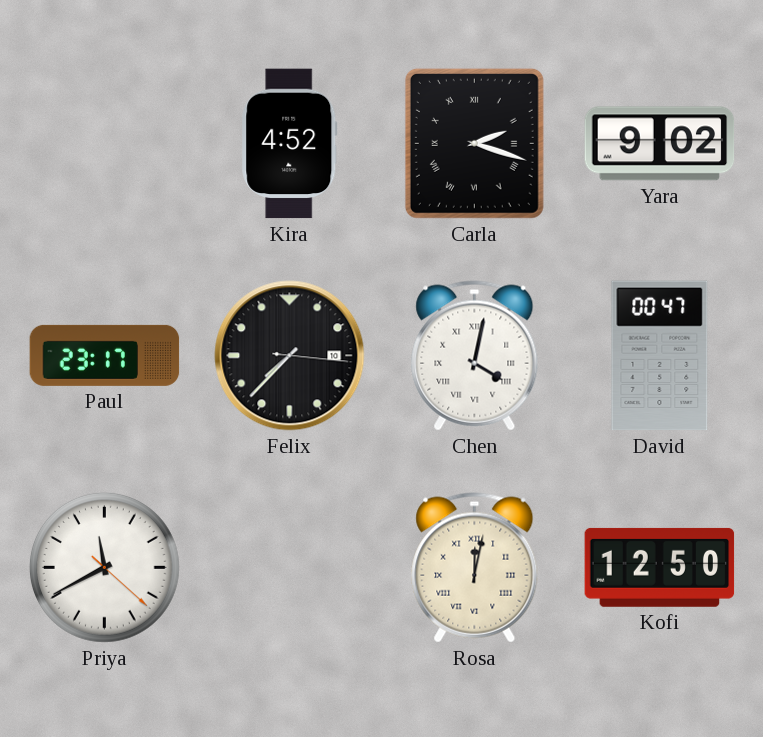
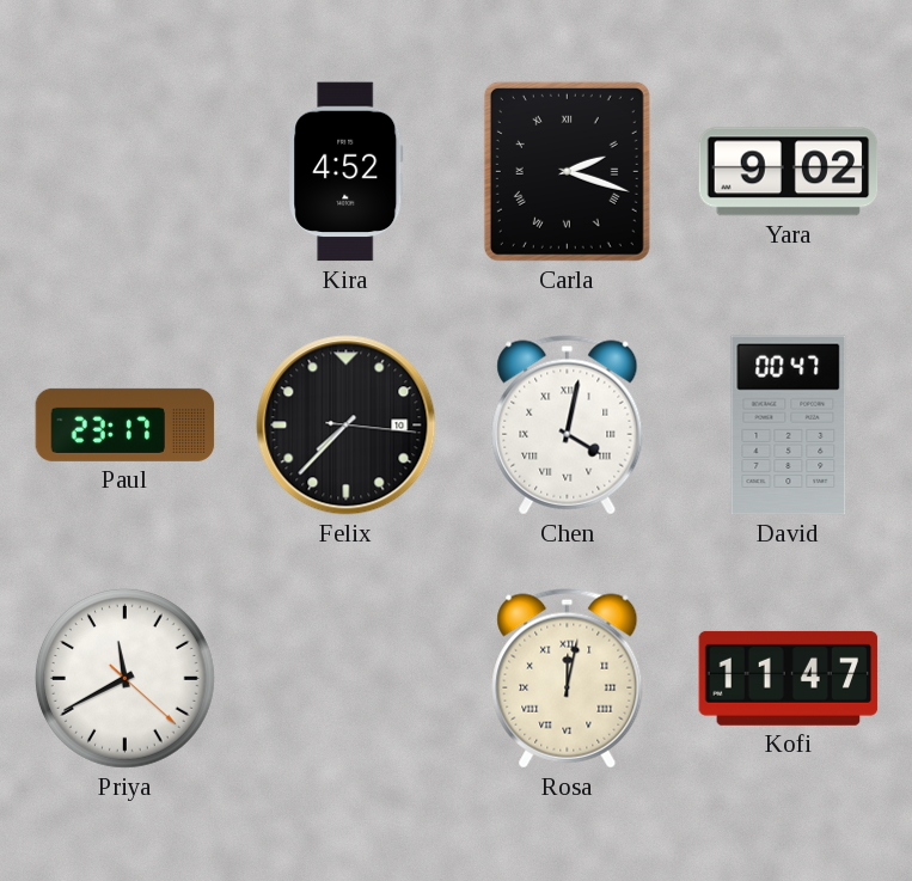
Kofi: 12:50 -> 11:47
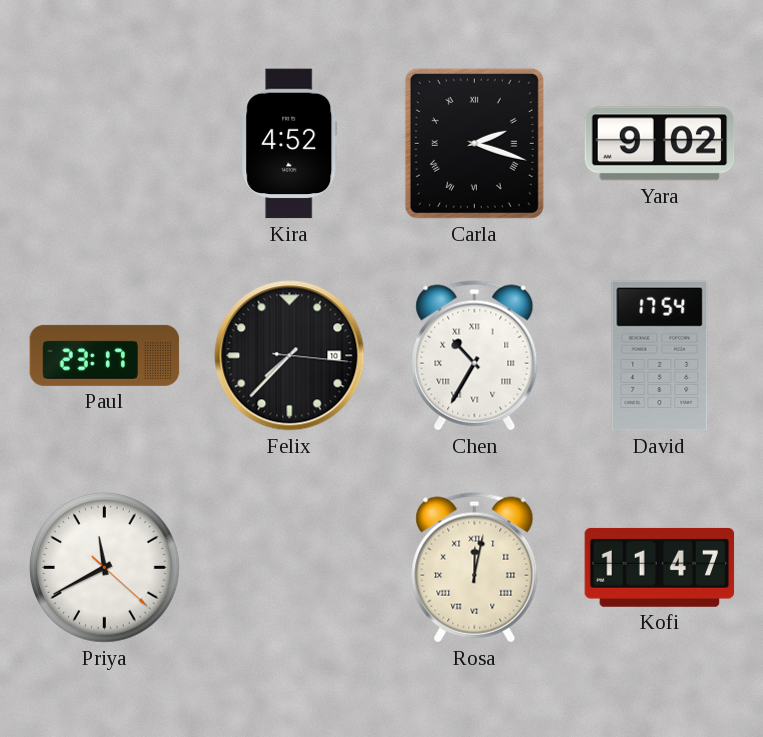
Chen: 4:02 -> 10:35
David: 00:47 -> 17:54
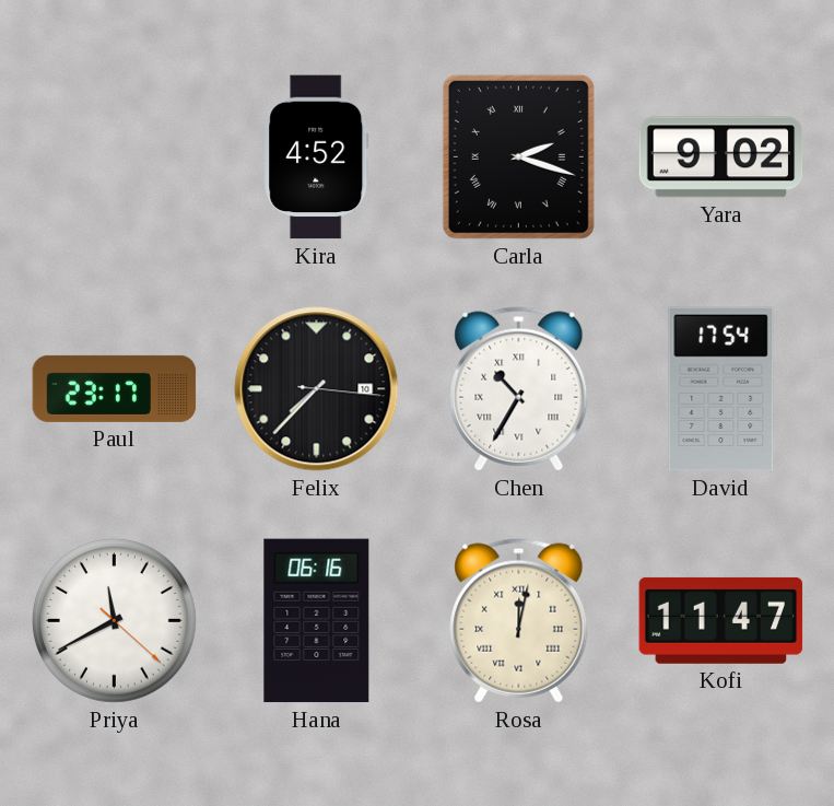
Hana: none -> 06:16
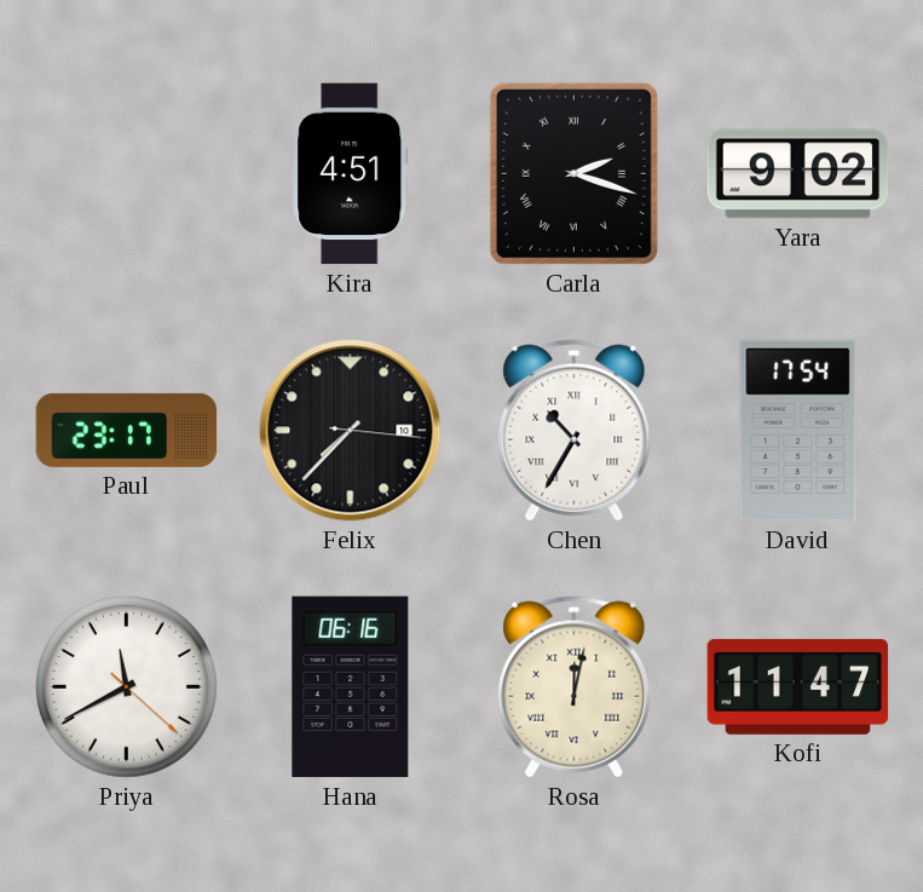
Kira: 4:52 -> 4:51
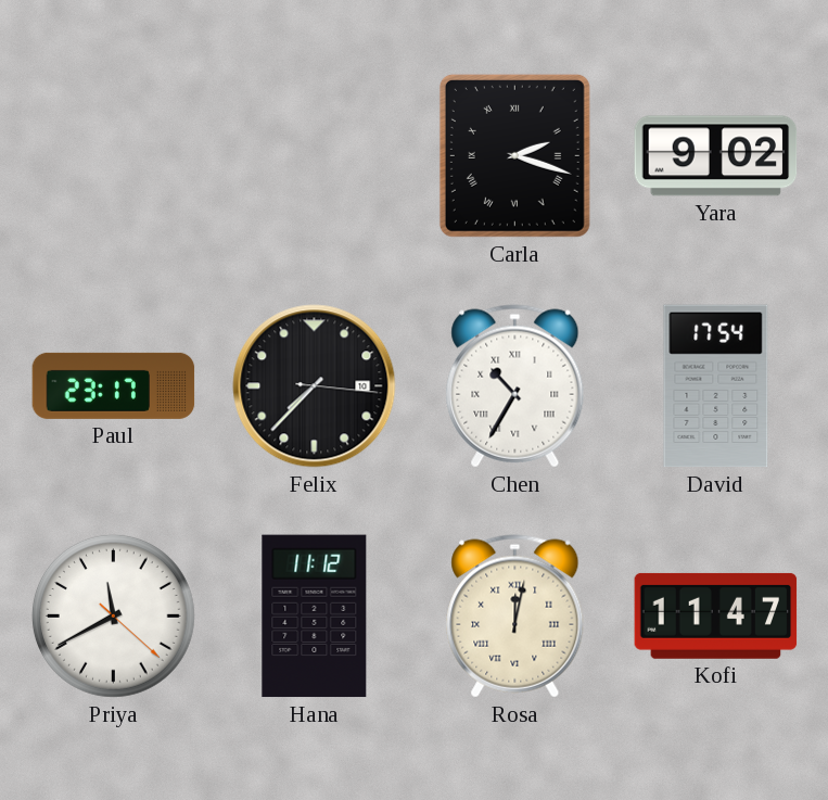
Kira: 4:51 -> none
Hana: 06:16 -> 11:12
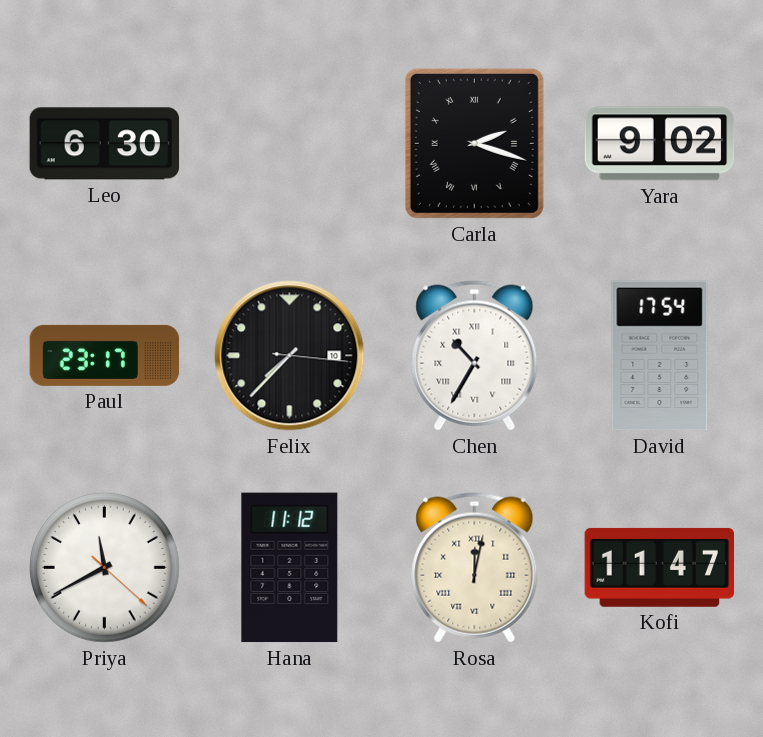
Leo: none -> 6:30
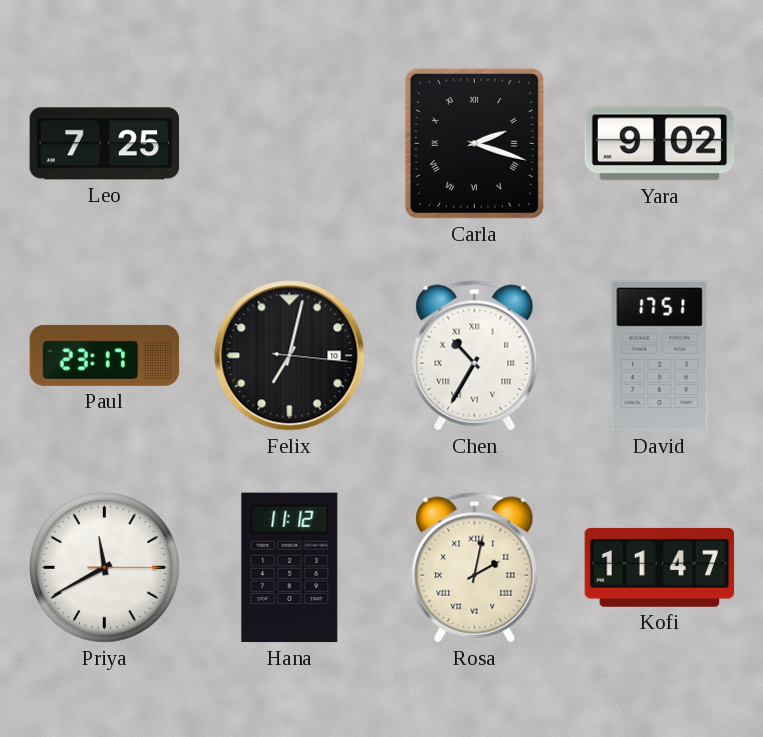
Leo: 6:30 -> 7:25
Felix: 7:37 -> 7:02
David: 17:54 -> 17:51
Priya: 11:40:22 -> 11:40:15
Rosa: 12:02 -> 2:02
